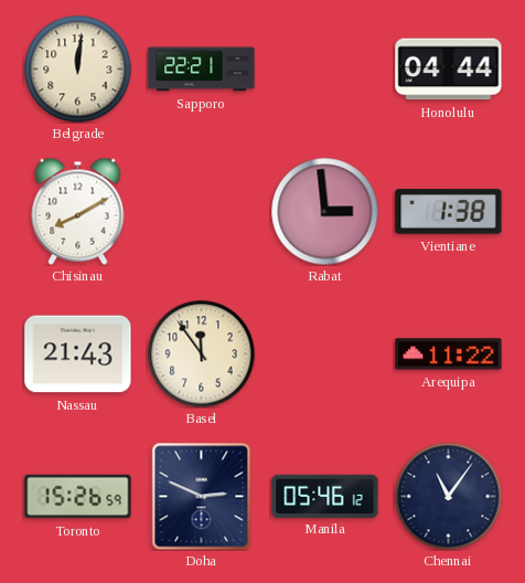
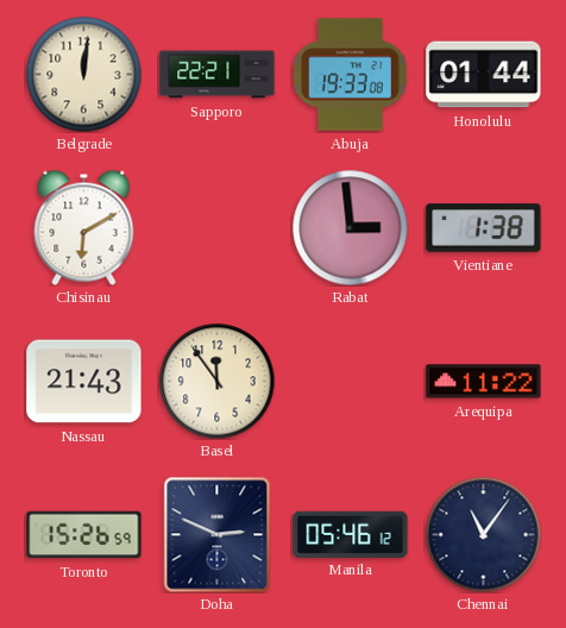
Abuja: none -> 19:33
Honolulu: 04:44 -> 01:44
Chisinau: 8:10 -> 6:10
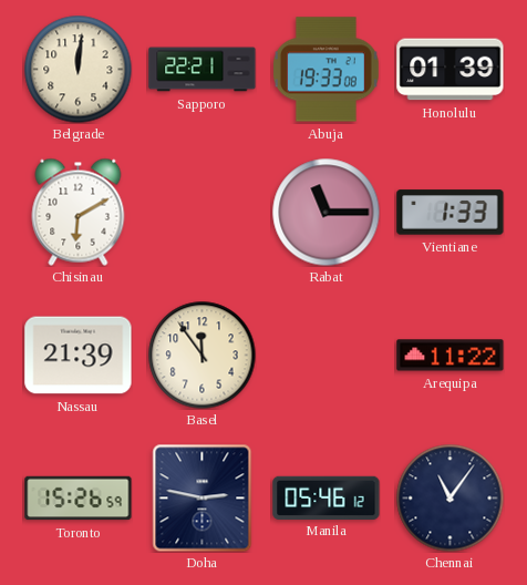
Honolulu: 01:44 -> 01:39
Rabat: 2:59 -> 11:15
Vientiane: 1:38 -> 1:33
Nassau: 21:43 -> 21:39
Doha: 2:49 -> 2:47
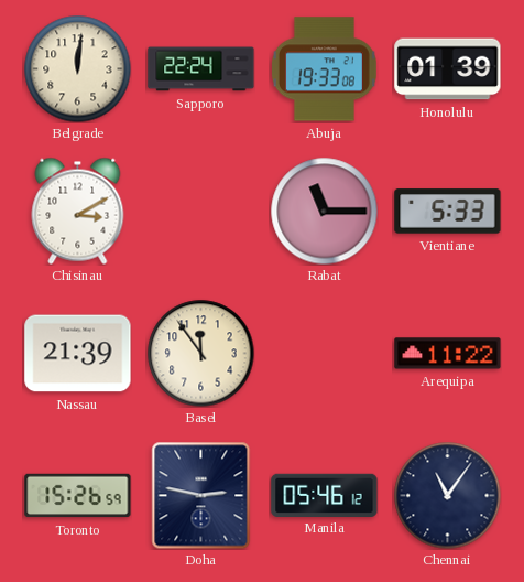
Sapporo: 22:21 -> 22:24
Chisinau: 6:10 -> 3:10
Vientiane: 1:33 -> 5:33
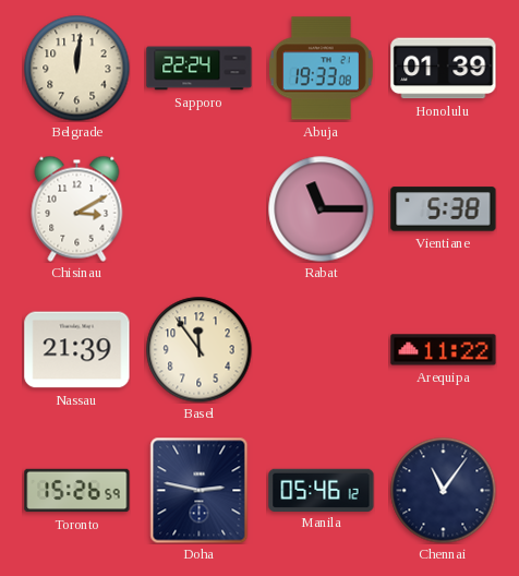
Vientiane: 5:33 -> 5:38
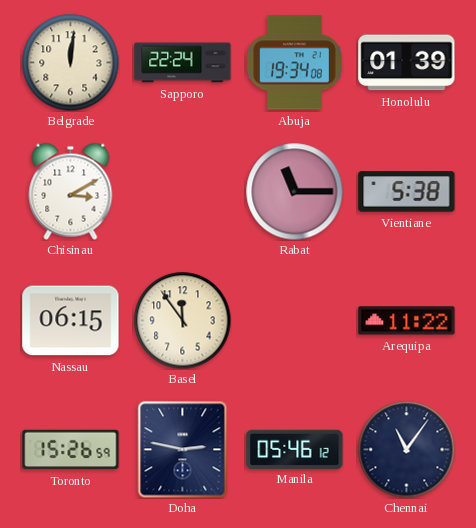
Abuja: 19:33 -> 19:34
Nassau: 21:39 -> 06:15
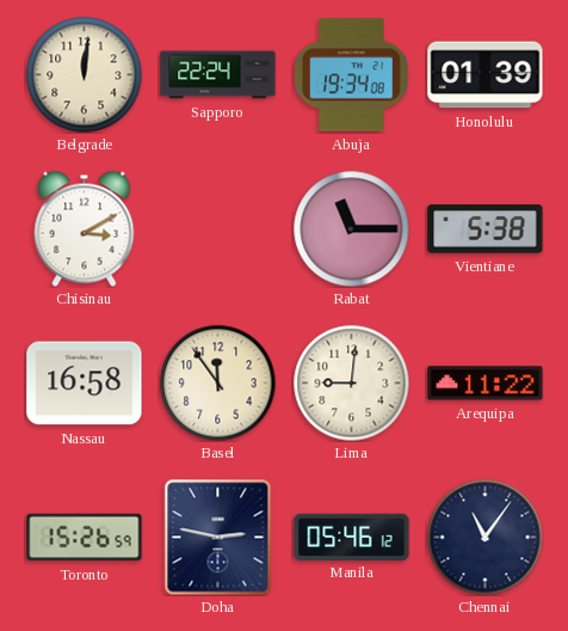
Nassau: 06:15 -> 16:58
Lima: none -> 9:01
